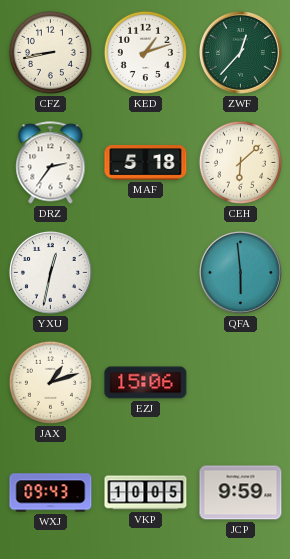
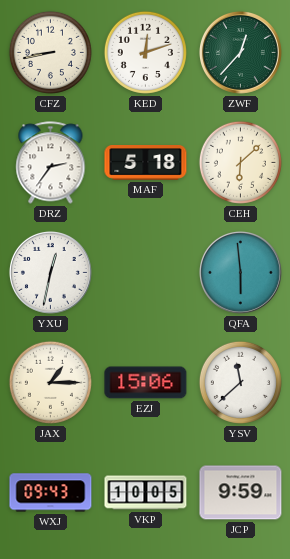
KED: 1:12 -> 12:12
JAX: 1:12 -> 1:15
YSV: none -> 11:38
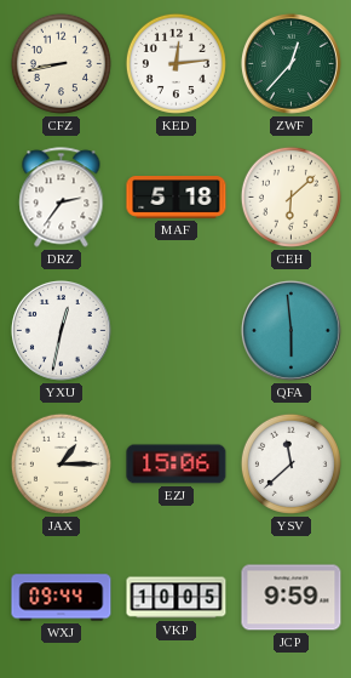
KED: 12:12 -> 12:14
WXJ: 09:43 -> 09:44
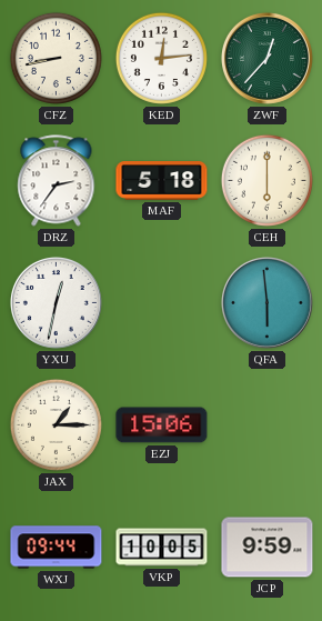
CEH: 6:08 -> 6:00
YSV: 11:38 -> none
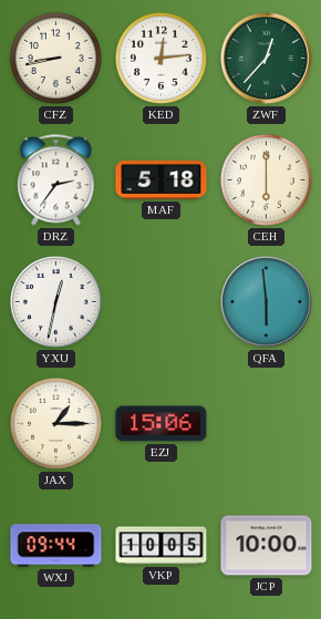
JCP: 9:59 -> 10:00
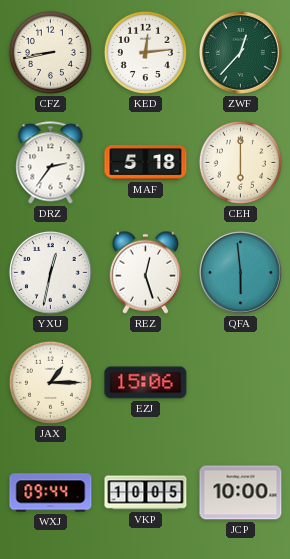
REZ: none -> 12:27
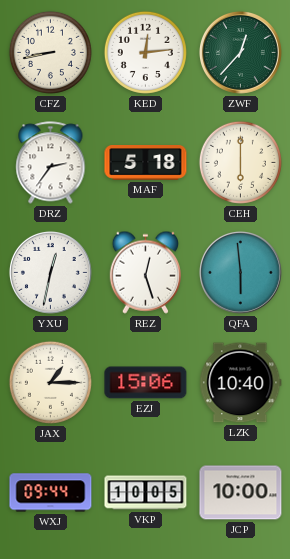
LZK: none -> 10:40
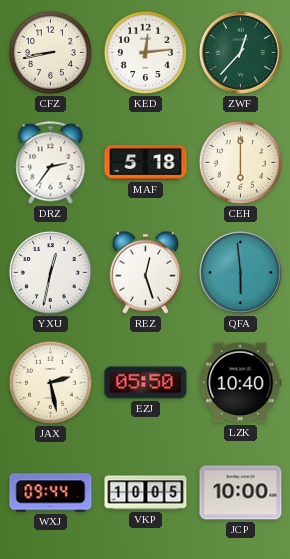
JAX: 1:15 -> 2:28
EZJ: 15:06 -> 05:50
